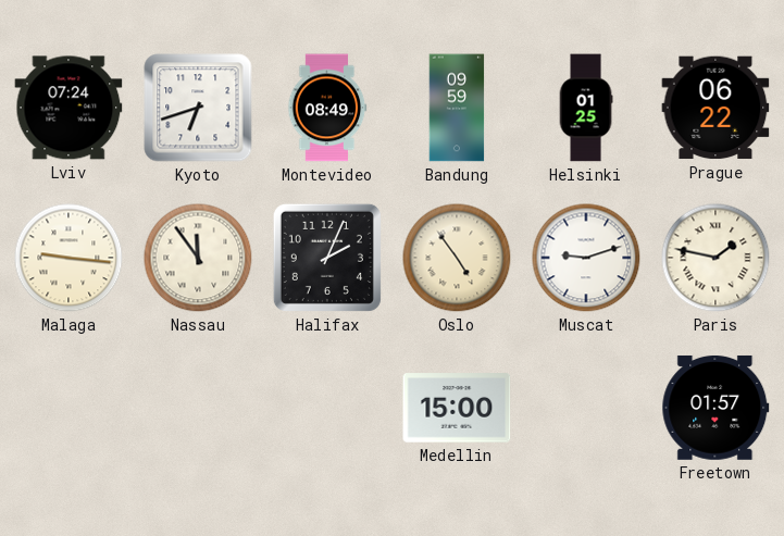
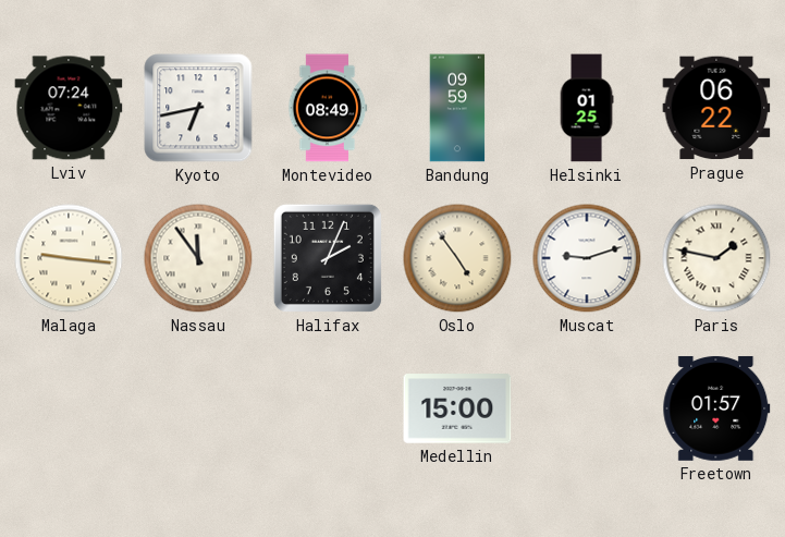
Kyoto: 6:42 -> 6:43
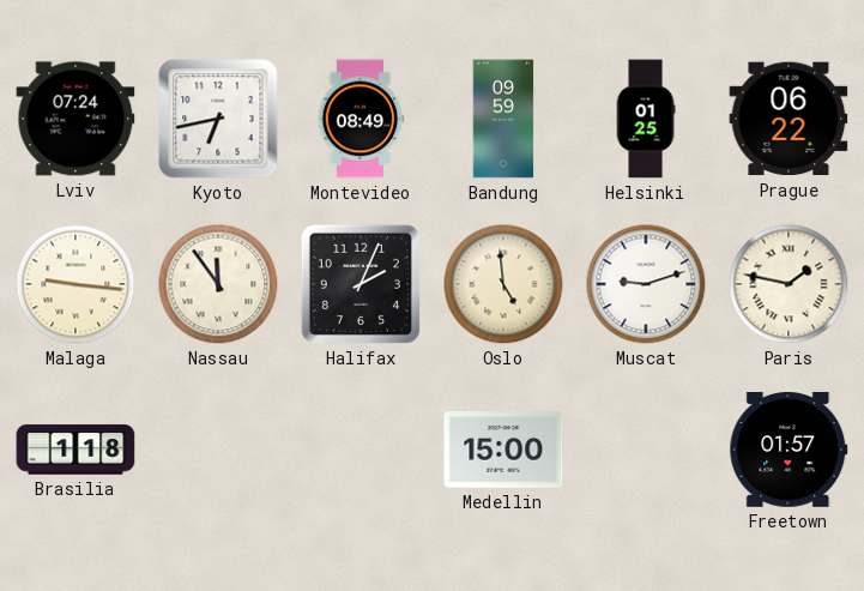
Oslo: 4:54 -> 4:59
Brasilia: none -> 1:18
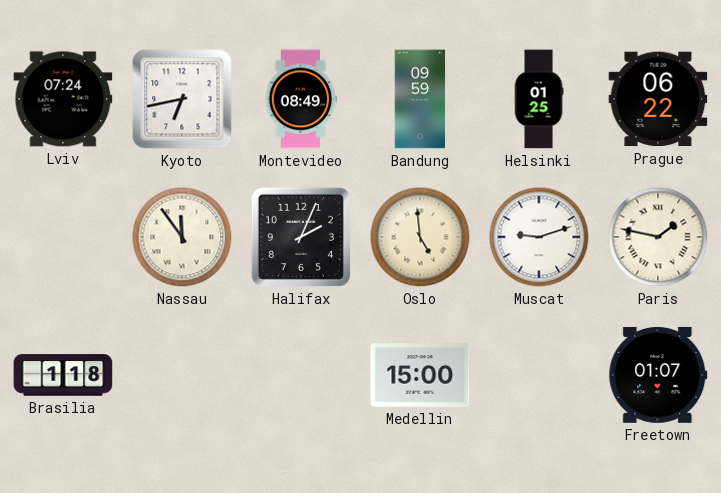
Malaga: 9:16 -> none
Freetown: 01:57 -> 01:07
